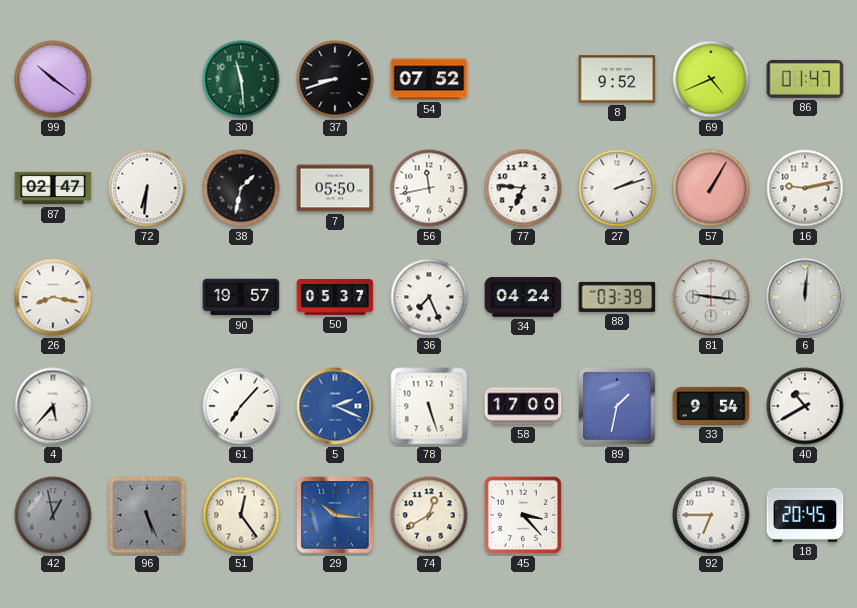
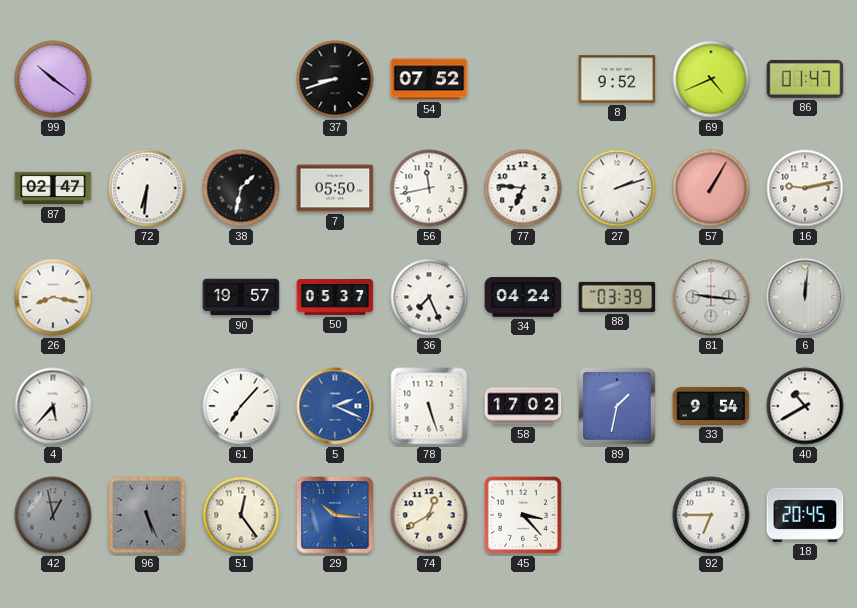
30: 11:29 -> none
58: 17:00 -> 17:02
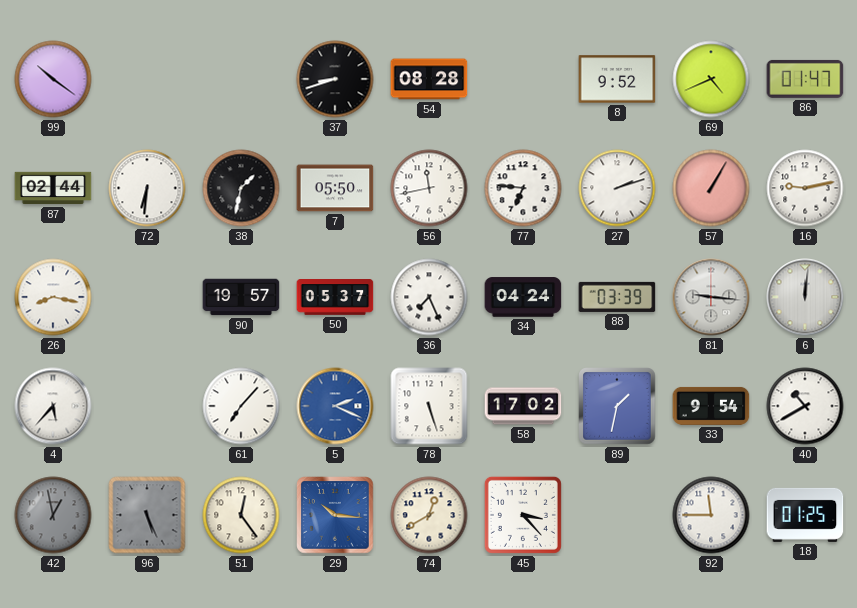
54: 07:52 -> 08:28
87: 02:47 -> 02:44
92: 6:45 -> 11:45
18: 20:45 -> 01:25
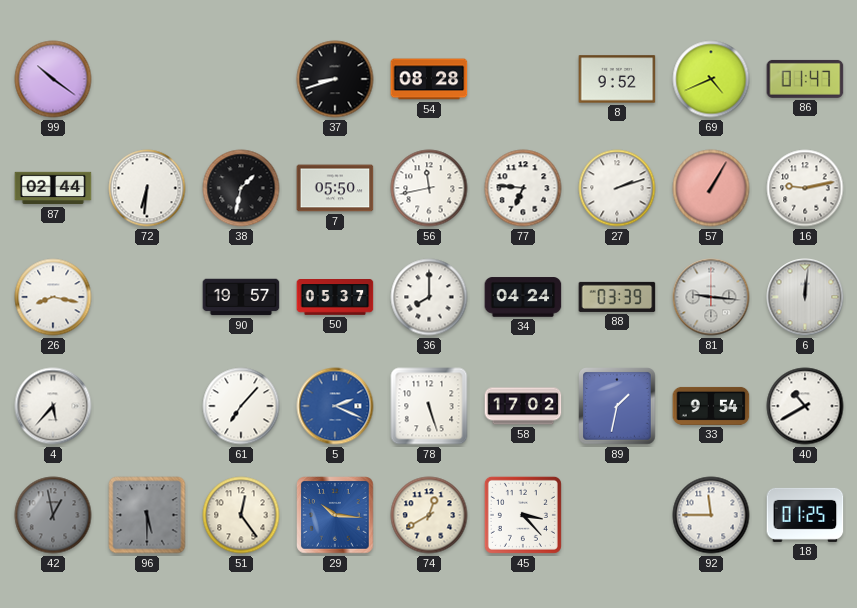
36: 7:26 -> 8:00
96: 5:26 -> 5:30
